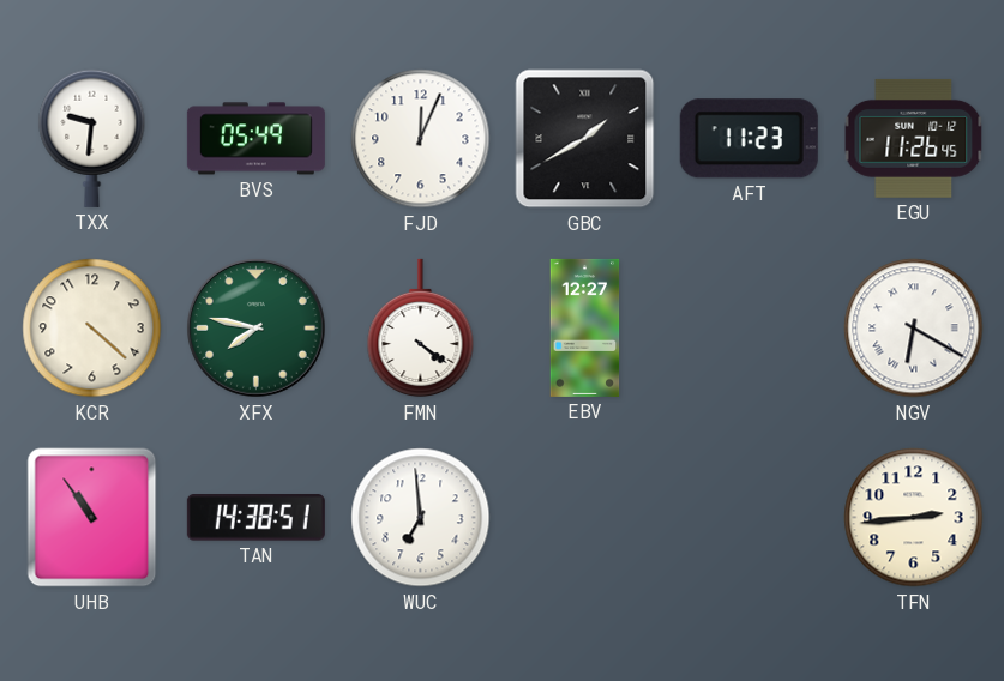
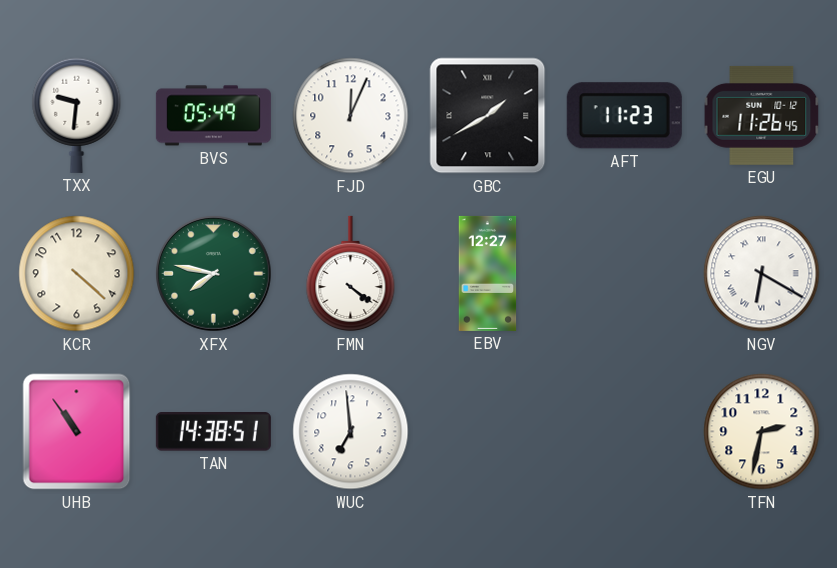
TFN: 2:44 -> 2:32
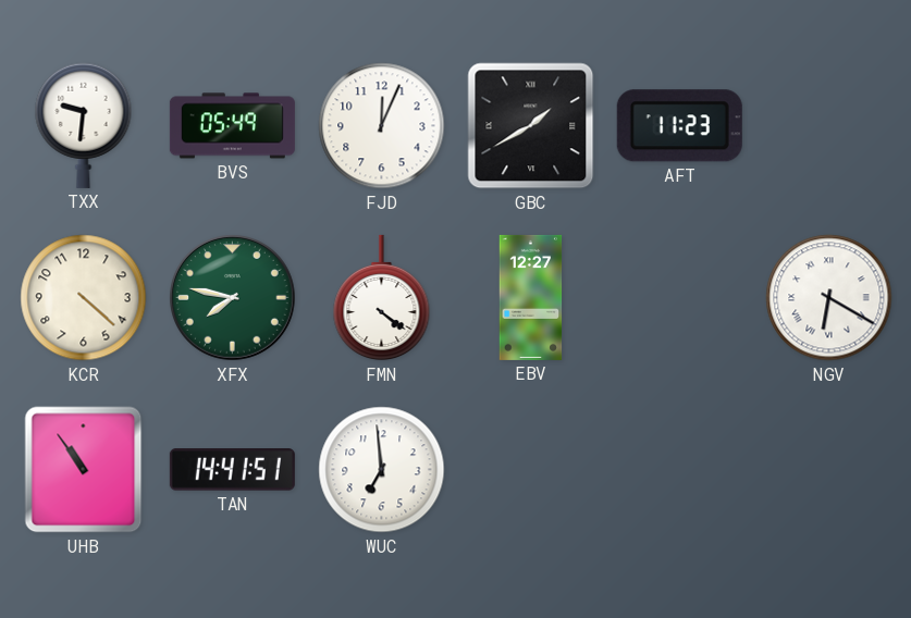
EGU: 11:26 -> none
TAN: 14:38 -> 14:41
TFN: 2:32 -> none
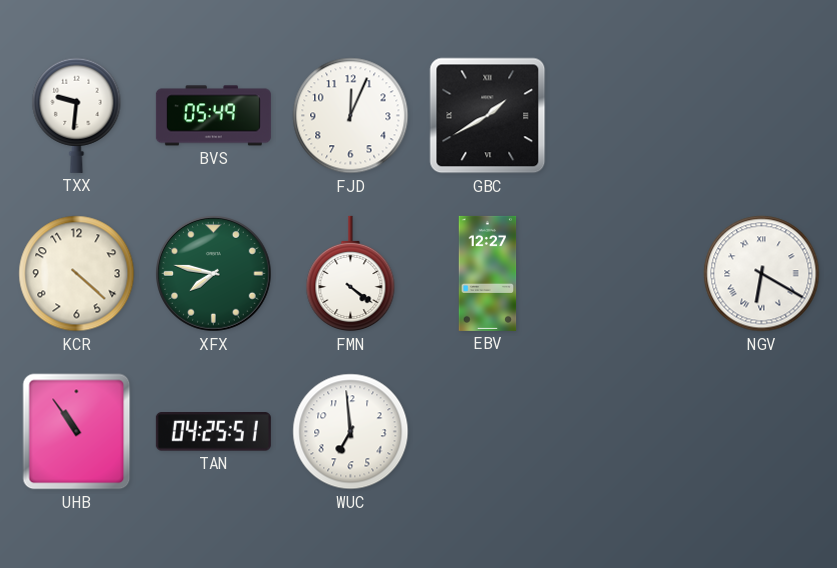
AFT: 11:23 -> none
TAN: 14:41 -> 04:25
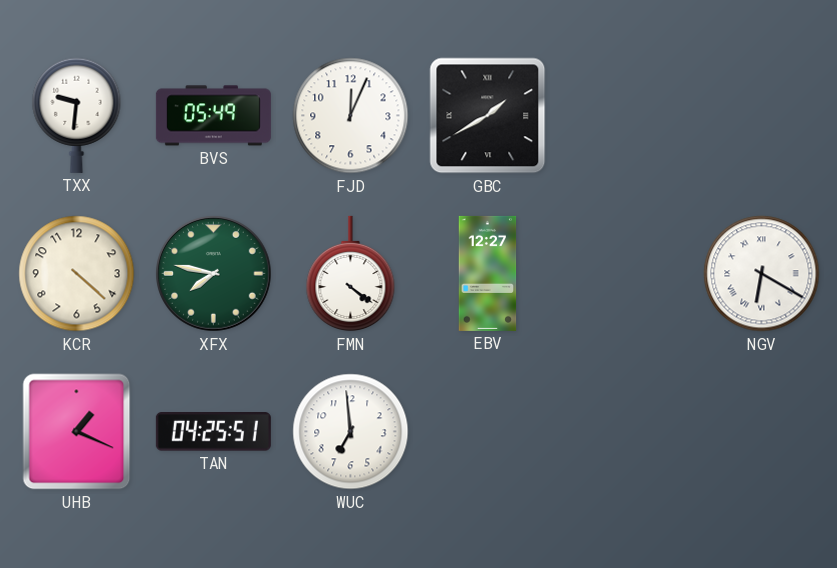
UHB: 10:54 -> 1:19
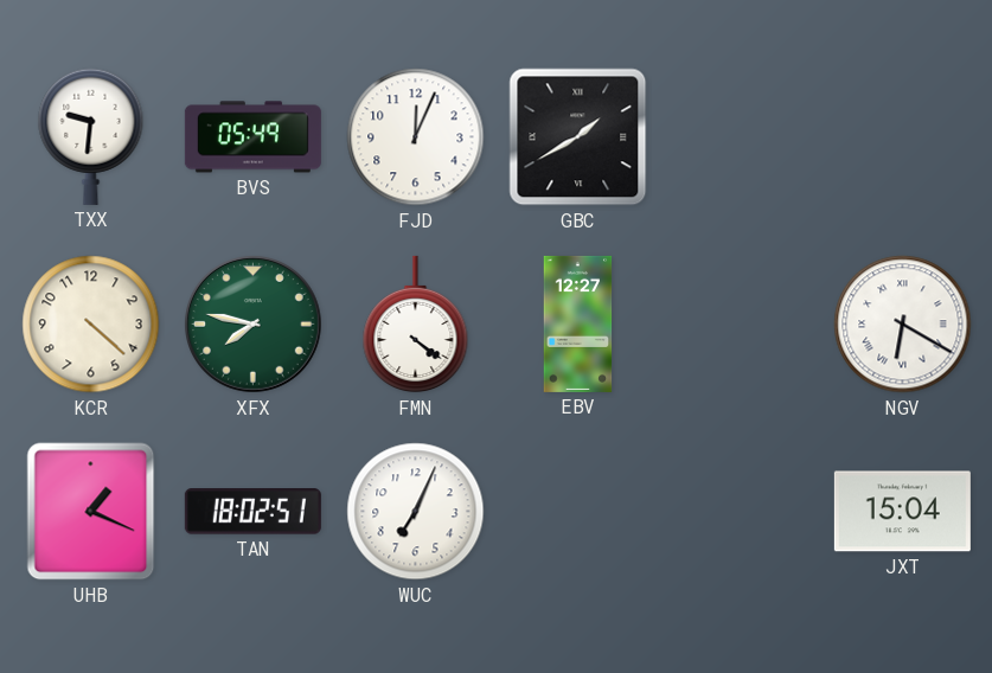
TAN: 04:25 -> 18:02
WUC: 6:59 -> 7:04
JXT: none -> 15:04
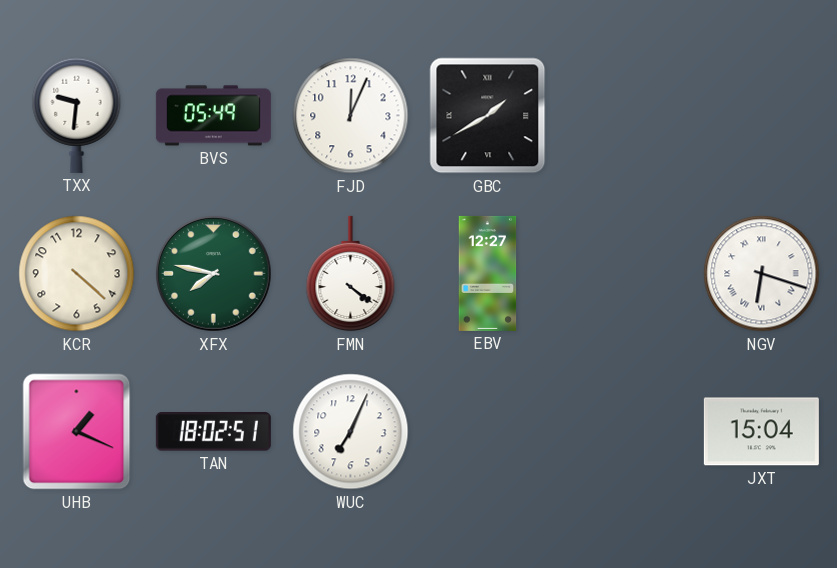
NGV: 6:20 -> 6:18
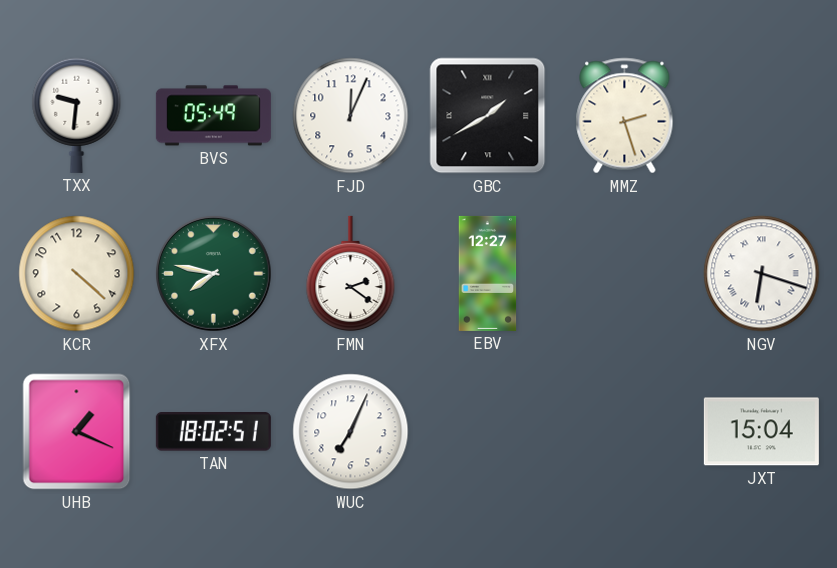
MMZ: none -> 2:27
FMN: 4:21 -> 2:21
